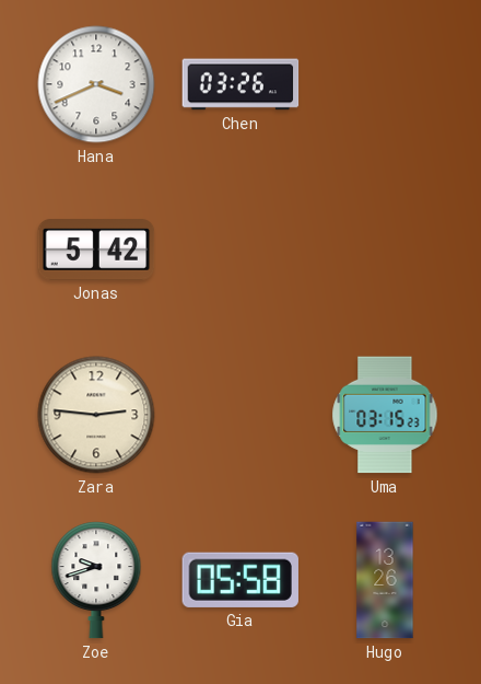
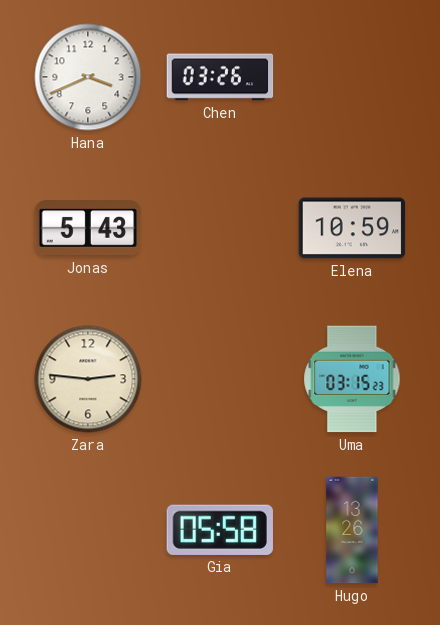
Jonas: 5:42 -> 5:43
Elena: none -> 10:59
Zoe: 9:42 -> none
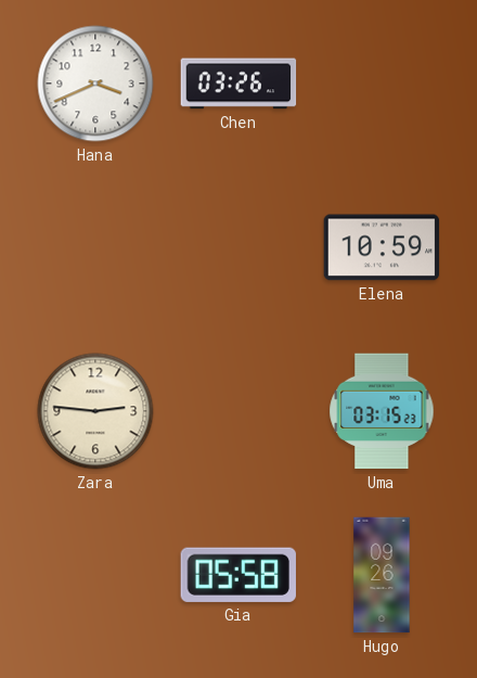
Jonas: 5:43 -> none
Hugo: 13:26 -> 09:26
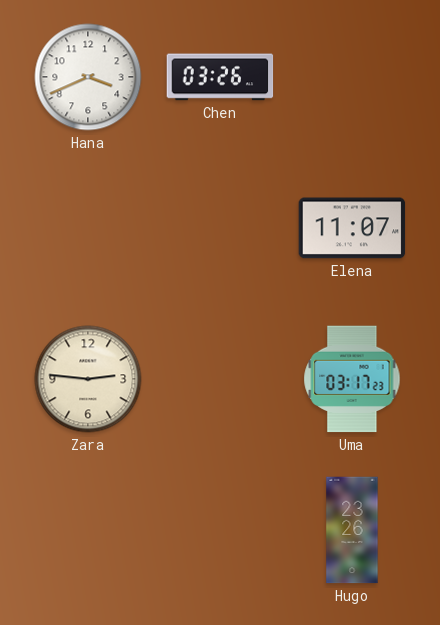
Elena: 10:59 -> 11:07
Uma: 03:15 -> 03:17
Gia: 05:58 -> none
Hugo: 09:26 -> 23:26
